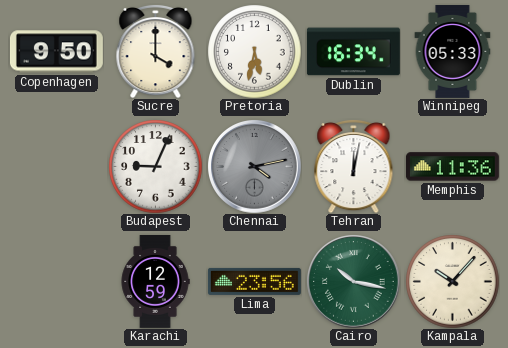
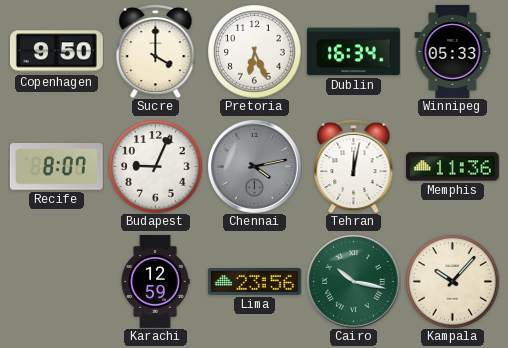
Pretoria: 5:32 -> 6:26
Recife: none -> 8:07
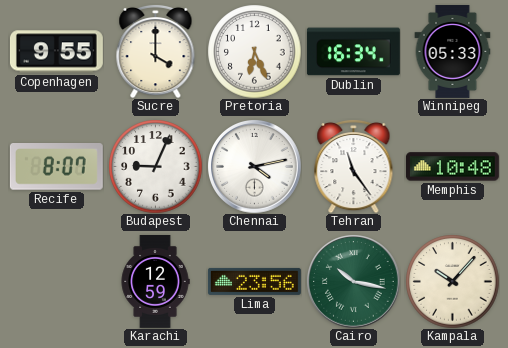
Copenhagen: 9:50 -> 9:55
Chennai dial: grey -> white
Tehran: 12:02 -> 11:24
Memphis: 11:36 -> 10:48
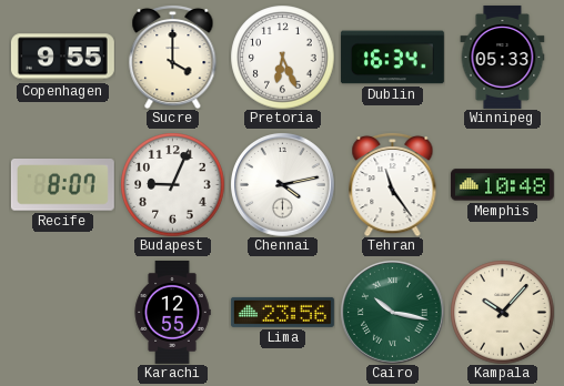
Karachi: 12:59 -> 12:55
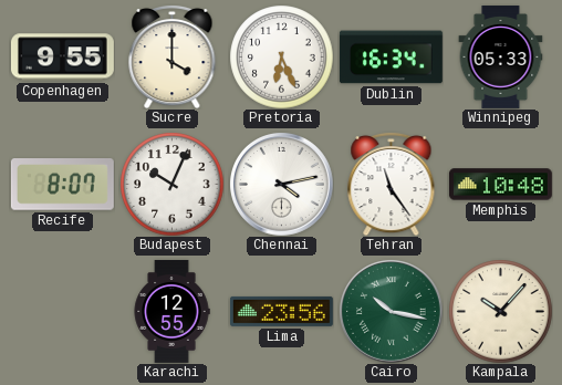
Budapest: 9:04 -> 10:04
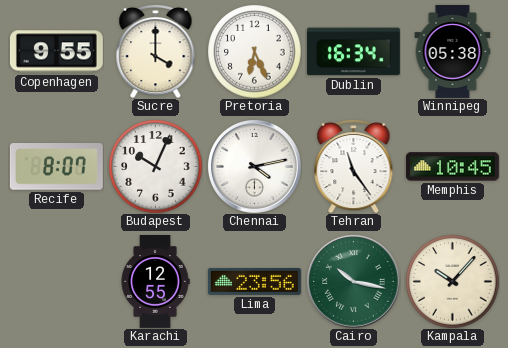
Winnipeg: 05:33 -> 05:38
Memphis: 10:48 -> 10:45
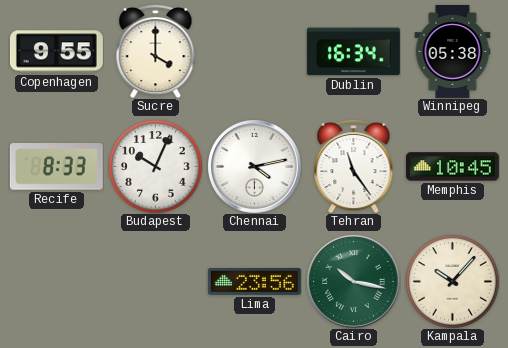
Pretoria: 6:26 -> none
Recife: 8:07 -> 8:33
Karachi: 12:55 -> none
